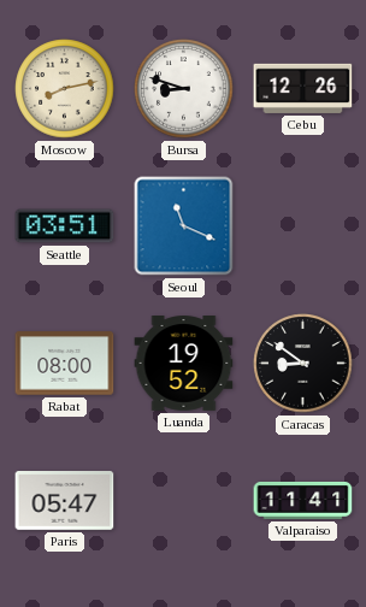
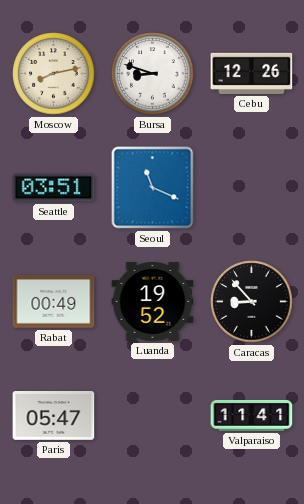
Rabat: 08:00 -> 00:49
Caracas: 8:51 -> 8:53
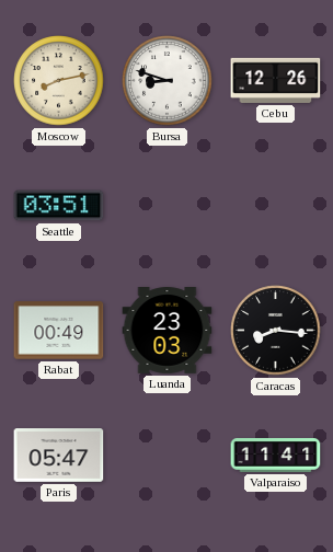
Seoul: 11:19 -> none
Luanda: 19:52 -> 23:03
Caracas: 8:53 -> 8:16
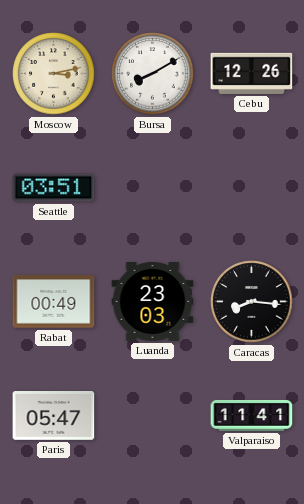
Moscow: 8:13 -> 3:13
Bursa: 8:48 -> 8:10
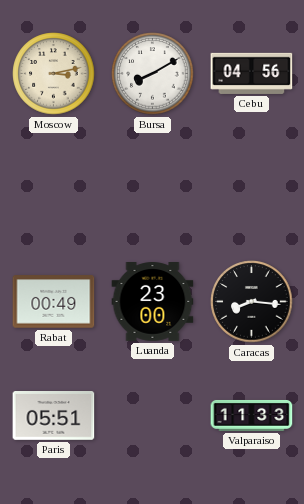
Cebu: 12:26 -> 04:56
Seattle: 03:51 -> none
Luanda: 23:03 -> 23:00
Paris: 05:47 -> 05:51
Valparaiso: 11:41 -> 11:33
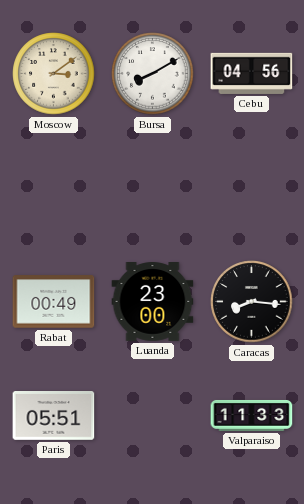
Moscow: 3:13 -> 3:09
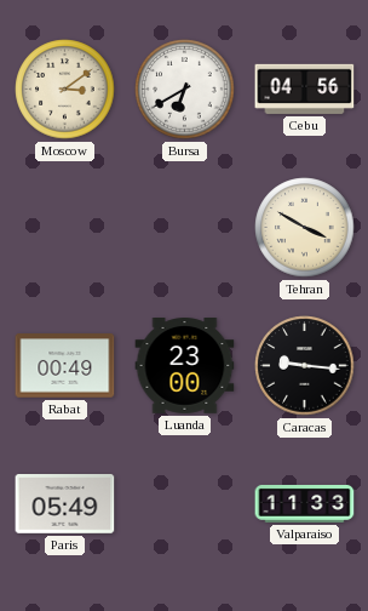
Bursa: 8:10 -> 6:40
Tehran: none -> 3:50
Caracas: 8:16 -> 9:16
Paris: 05:51 -> 05:49
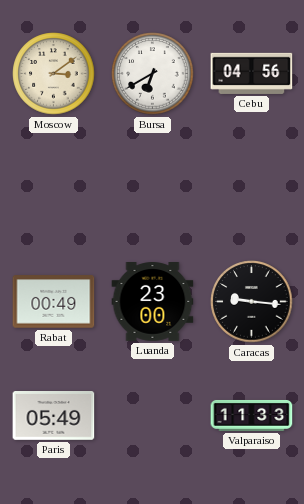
Tehran: 3:50 -> none
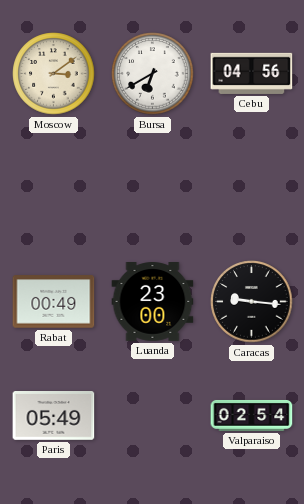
Valparaiso: 11:33 -> 02:54
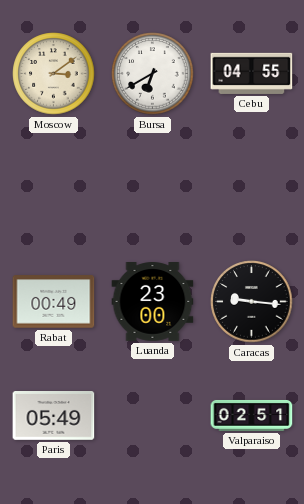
Cebu: 04:56 -> 04:55
Valparaiso: 02:54 -> 02:51
